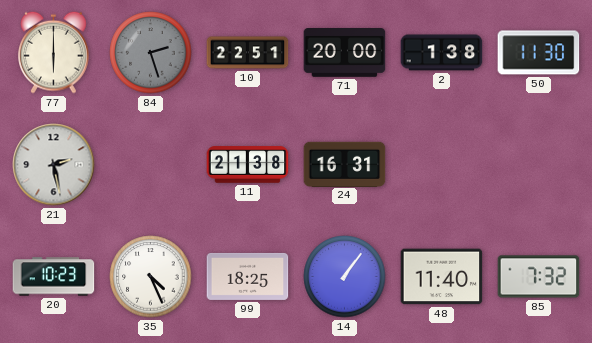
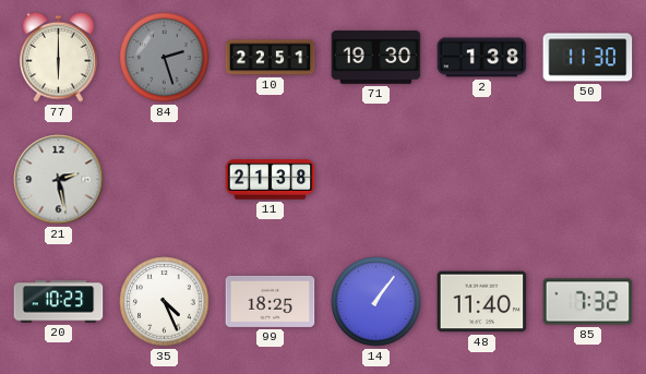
71: 20:00 -> 19:30
24: 16:31 -> none
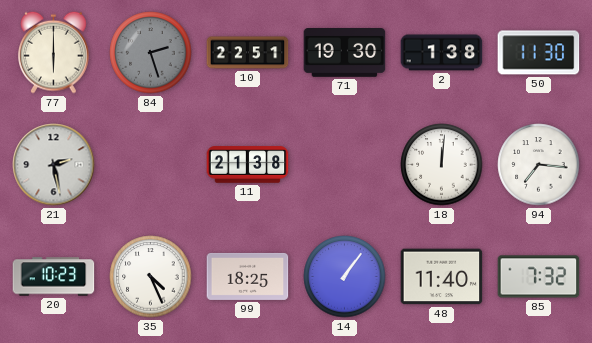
18: none -> 12:01
94: none -> 7:16
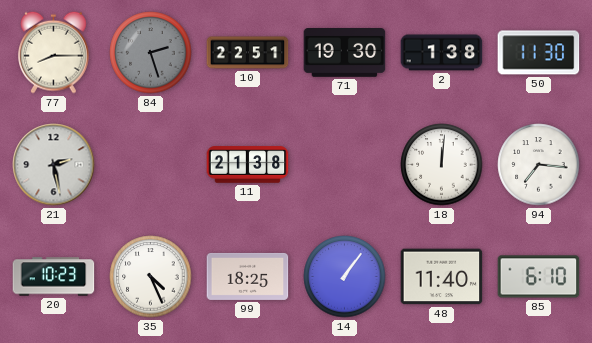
77: 6:00 -> 8:15
85: 7:32 -> 6:10
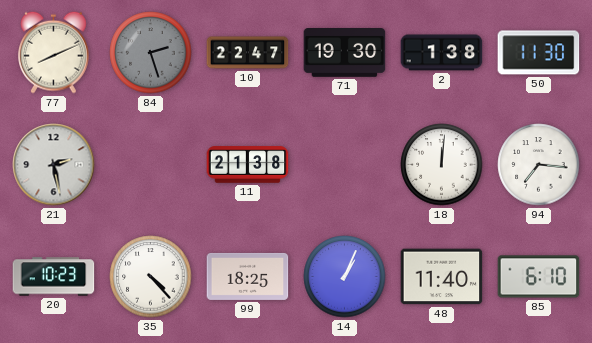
77: 8:15 -> 8:11
10: 22:51 -> 22:47
35: 4:26 -> 4:23
14: 1:06 -> 1:04
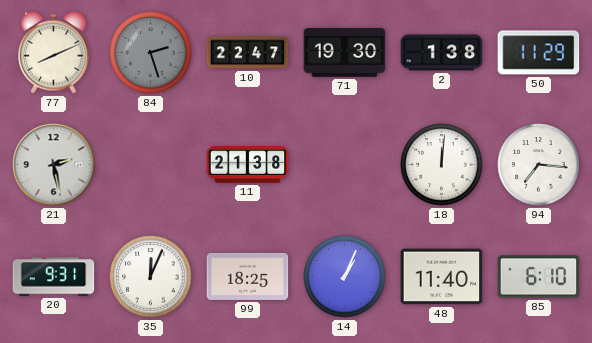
50: 11:30 -> 11:29
20: 10:23 -> 9:31
35: 4:23 -> 12:04
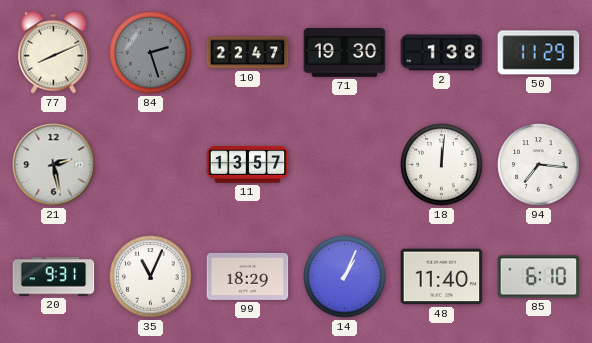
11: 21:38 -> 13:57
35: 12:04 -> 11:04
99: 18:25 -> 18:29
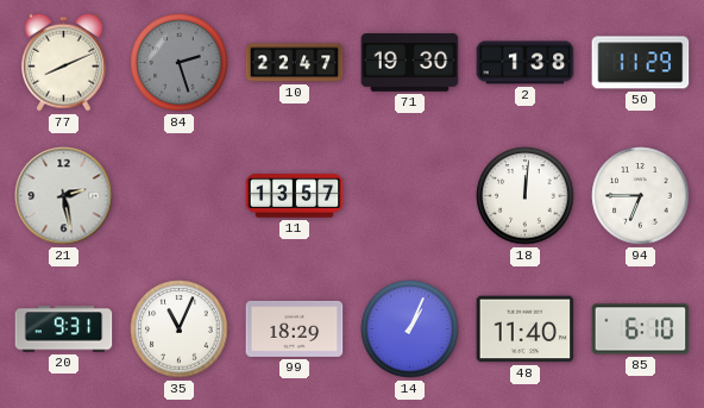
94: 7:16 -> 6:45
